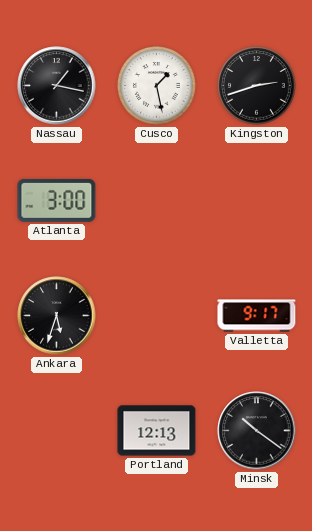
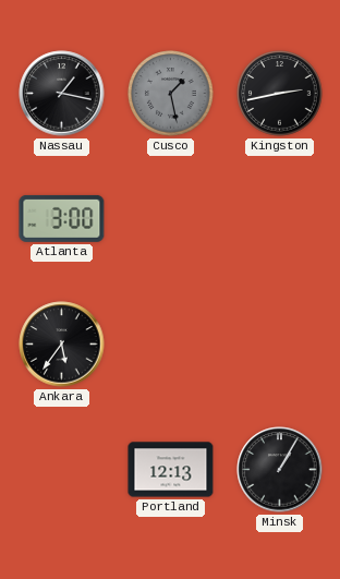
Cusco dial: white -> grey
Kingston: 2:42 -> 2:43
Ankara: 5:33 -> 5:36
Valletta: 9:17 -> none
Minsk: 10:21 -> 1:05
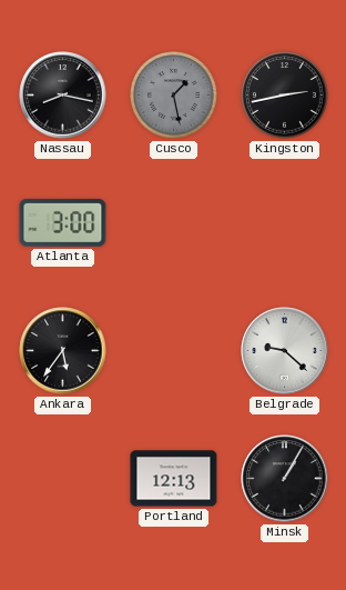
Nassau: 1:17 -> 8:17
Belgrade: none -> 9:22
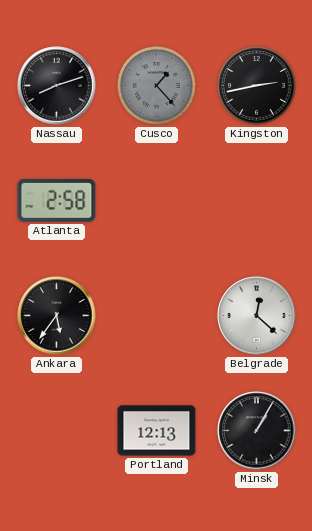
Nassau: 8:17 -> 8:12
Cusco: 1:28 -> 1:23
Atlanta: 3:00 -> 2:58
Belgrade: 9:22 -> 12:22
